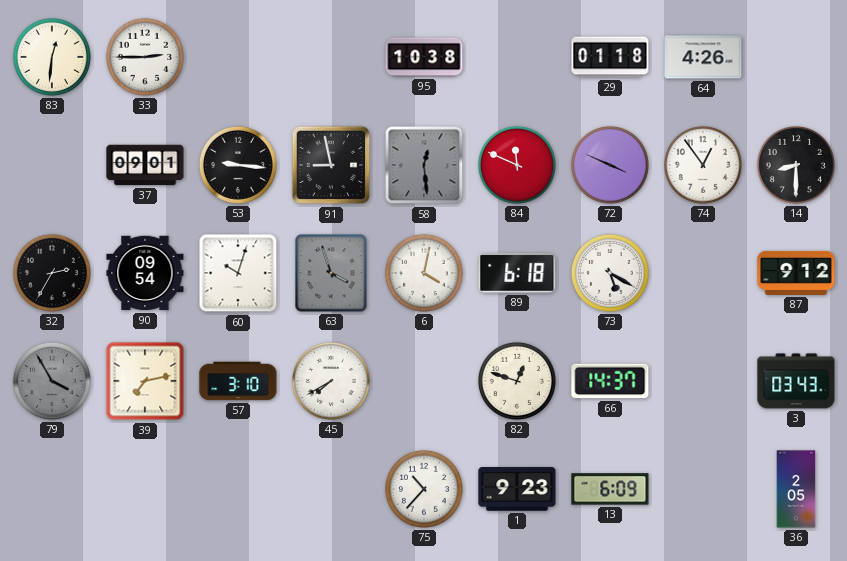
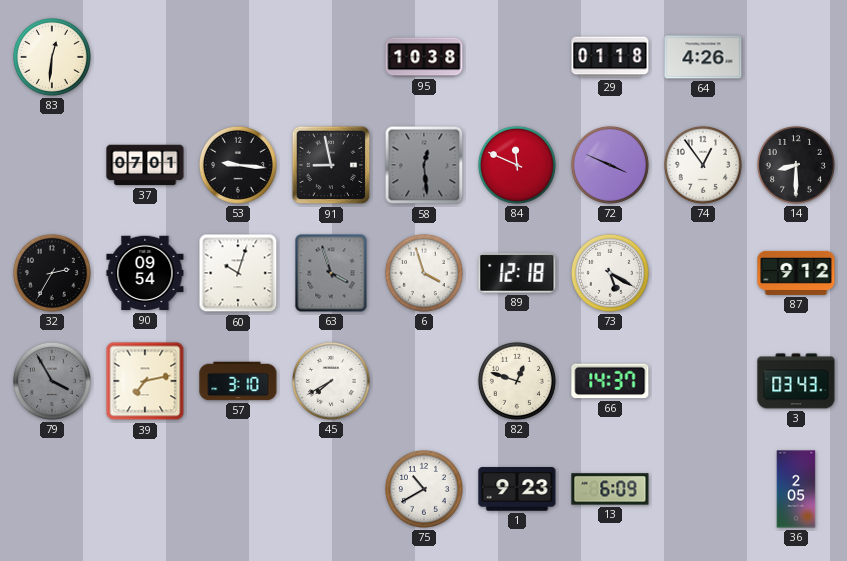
33: 2:45 -> none
37: 09:01 -> 07:01
6: 4:02 -> 3:57
89: 6:18 -> 12:18
75: 10:37 -> 10:40
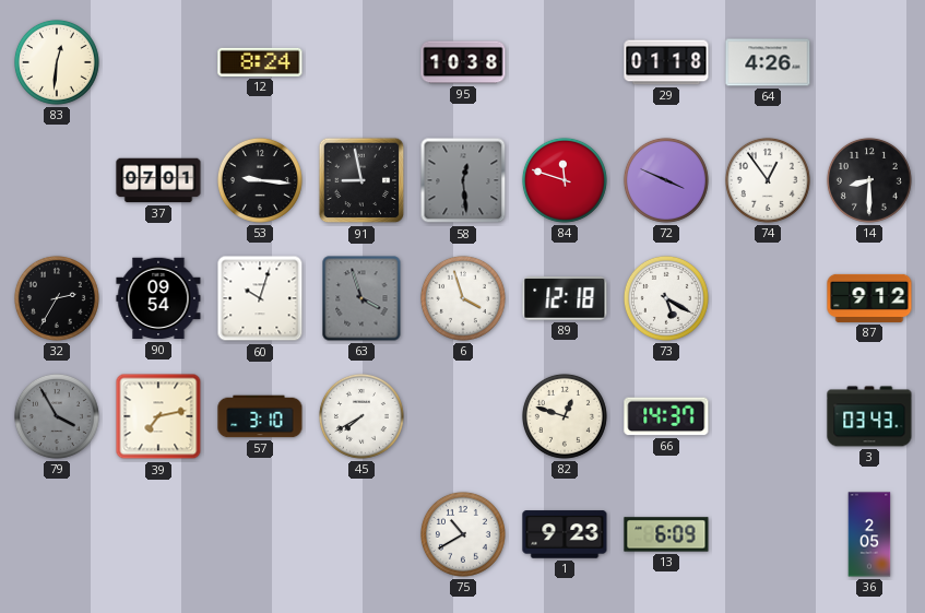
12: none -> 8:24
84: 11:49 -> 11:48
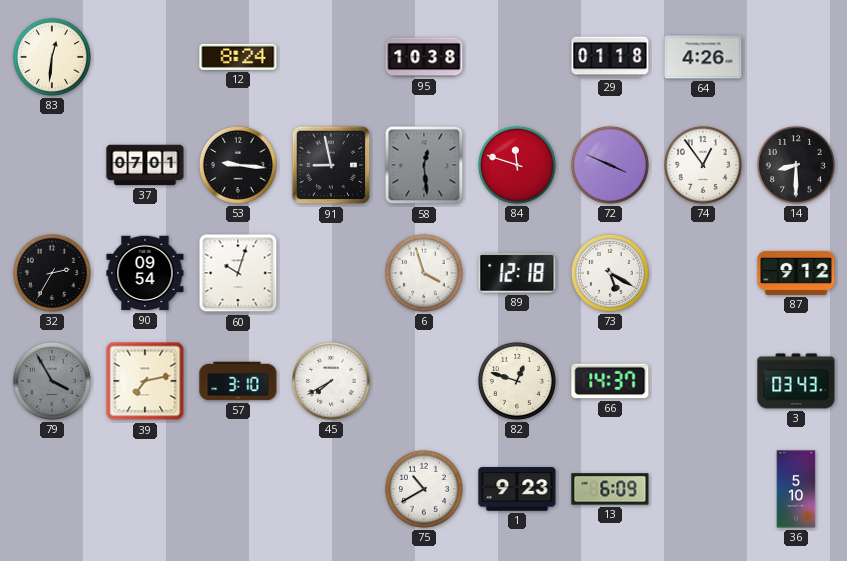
63: 3:57 -> none
36: 2:05 -> 5:10
